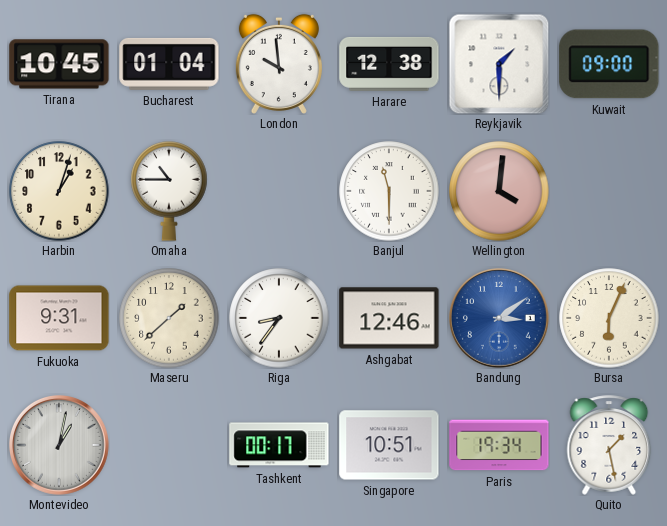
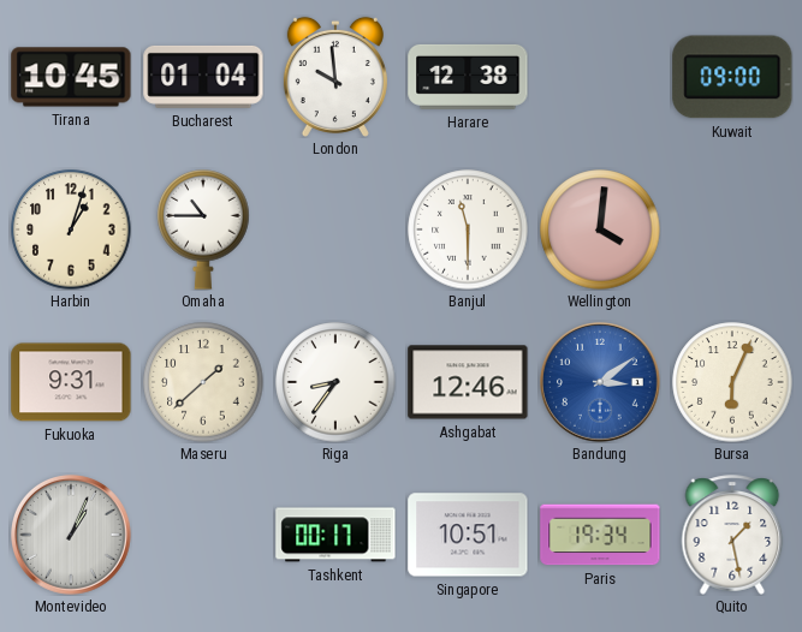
Reykjavik: 1:30 -> none
Montevideo: 1:02 -> 1:04
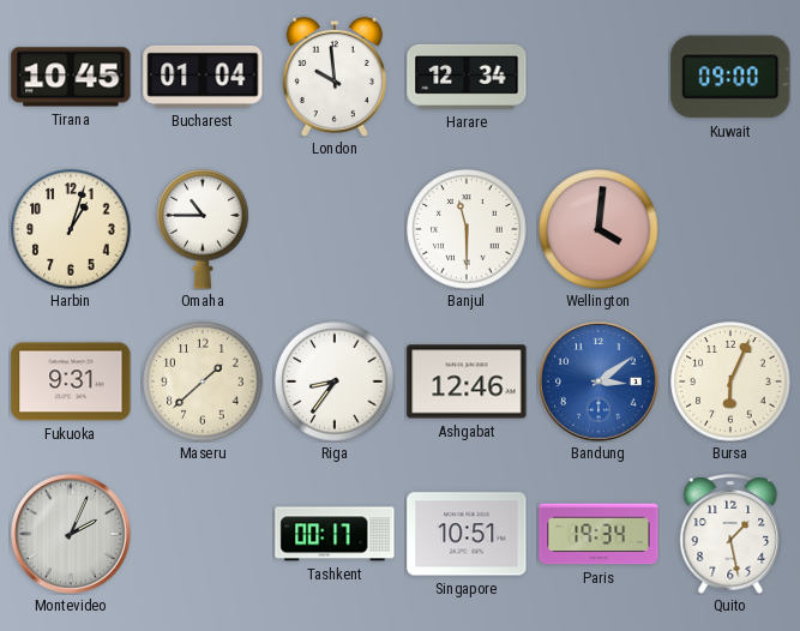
Harare: 12:38 -> 12:34
Montevideo: 1:04 -> 2:04
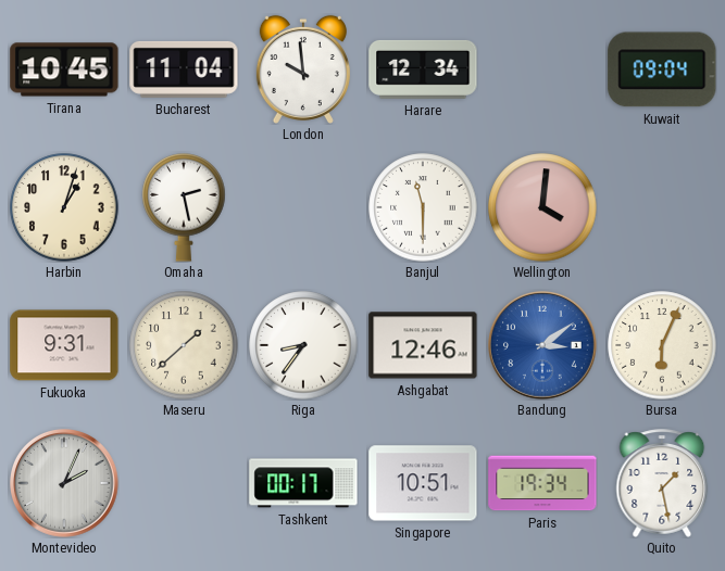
Bucharest: 01:04 -> 11:04
Kuwait: 09:00 -> 09:04
Omaha: 10:45 -> 2:28
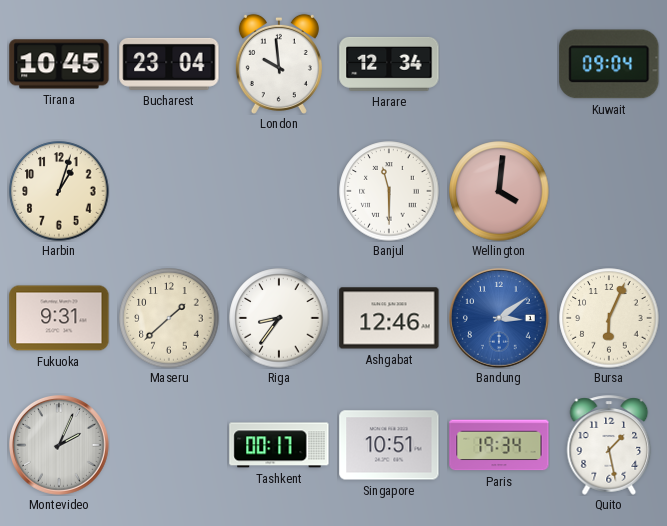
Bucharest: 11:04 -> 23:04
Omaha: 2:28 -> none
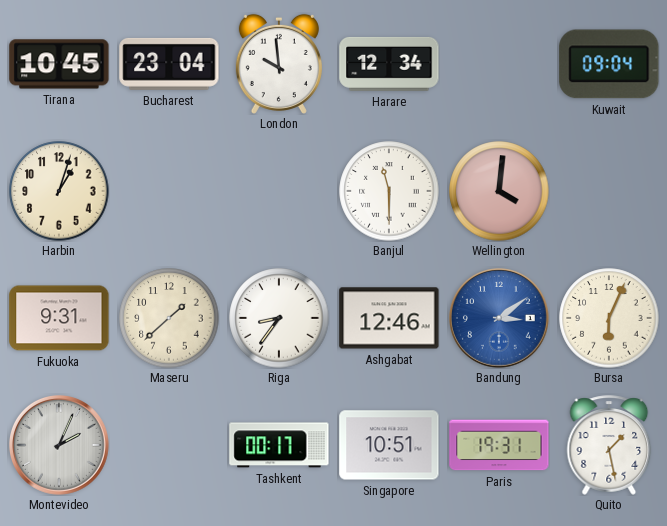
Paris: 19:34 -> 19:31
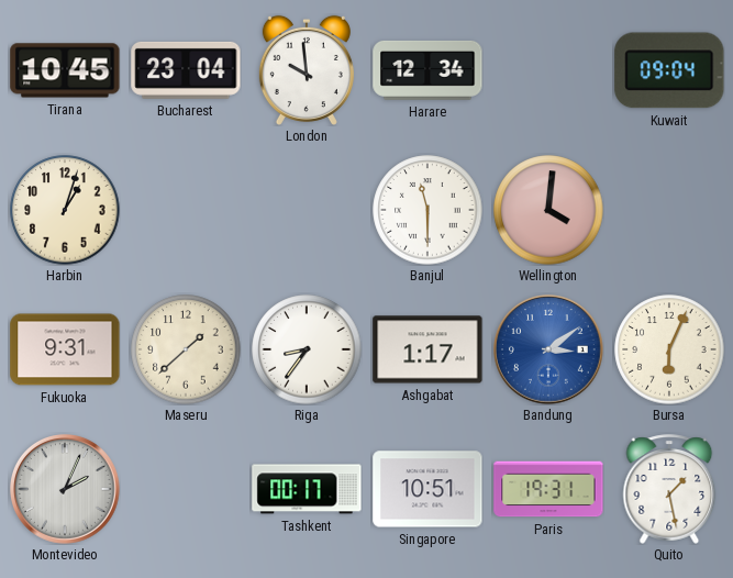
Ashgabat: 12:46 -> 1:17
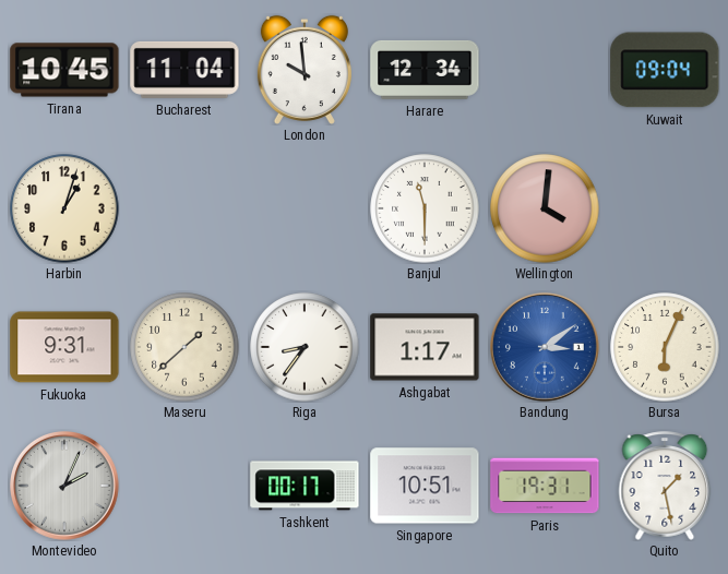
Bucharest: 23:04 -> 11:04
